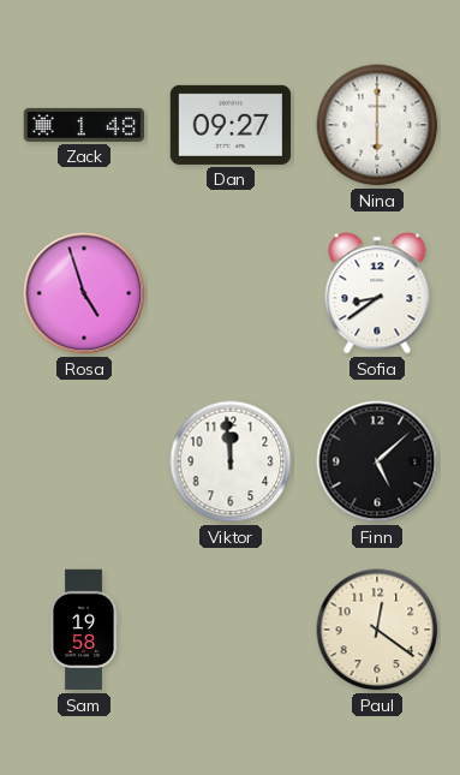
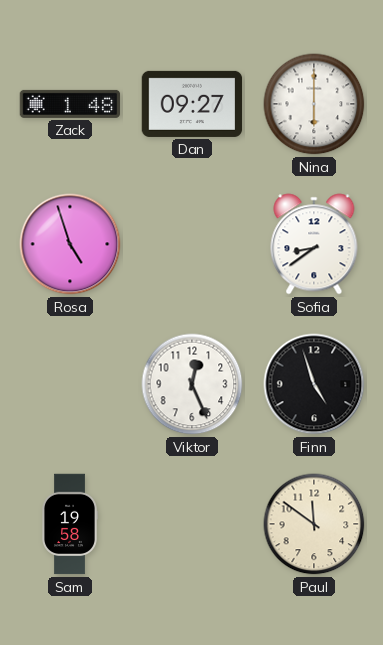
Viktor: 11:59 -> 12:26
Finn: 5:08 -> 4:57
Paul: 12:21 -> 11:51
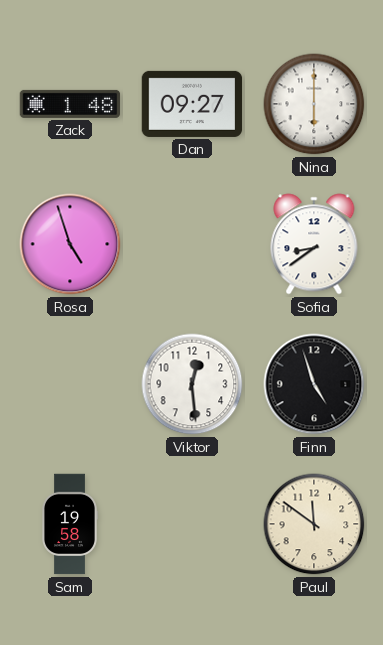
Viktor: 12:26 -> 12:29
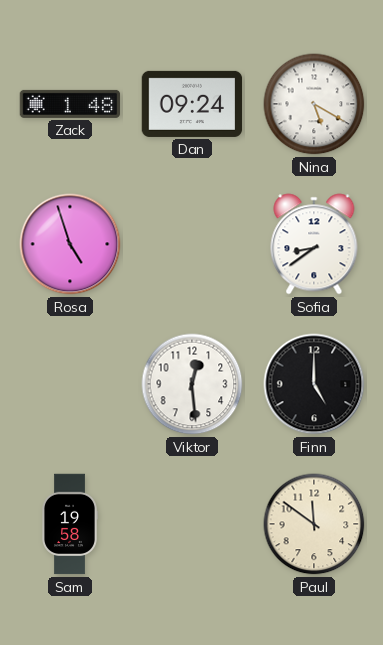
Dan: 09:27 -> 09:24
Nina: 6:00 -> 5:20
Finn: 4:57 -> 5:00
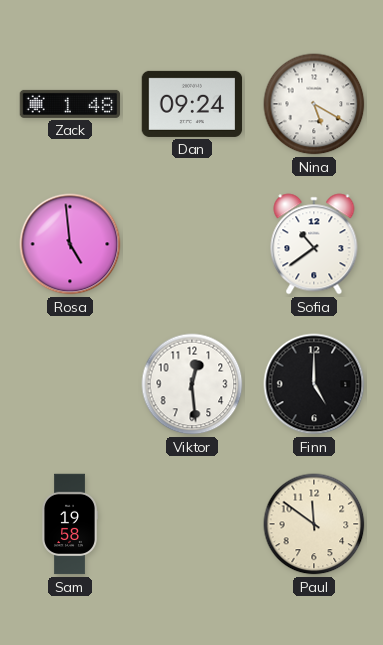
Rosa: 4:57 -> 4:59
Sofia: 8:39 -> 10:39
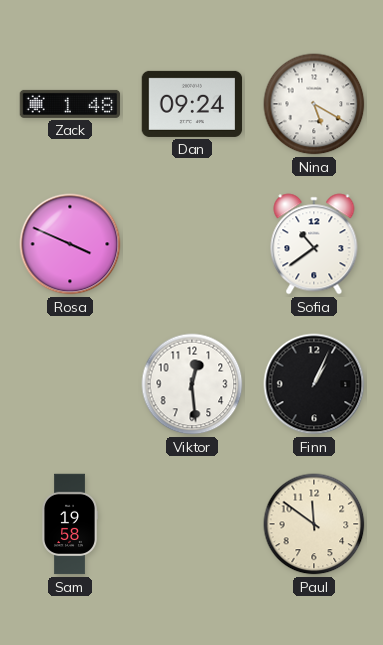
Rosa: 4:59 -> 3:49
Finn: 5:00 -> 1:04
